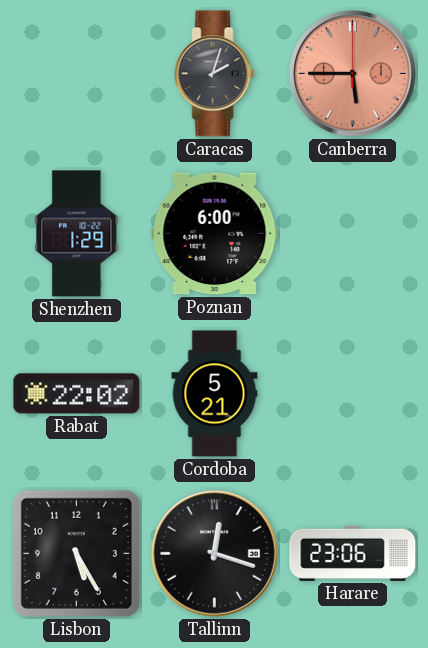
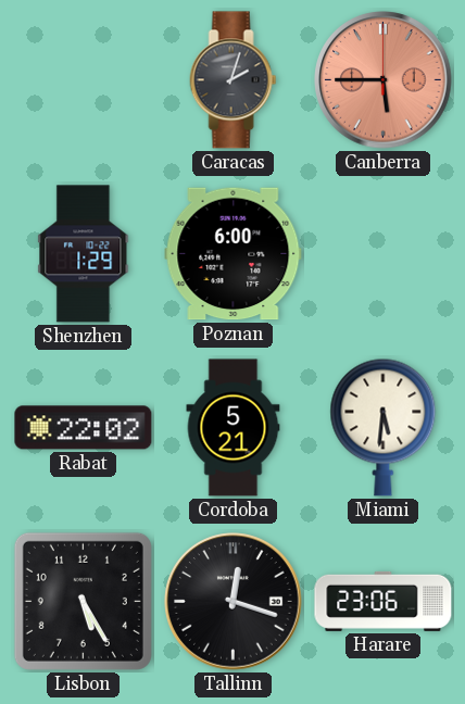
Miami: none -> 5:31
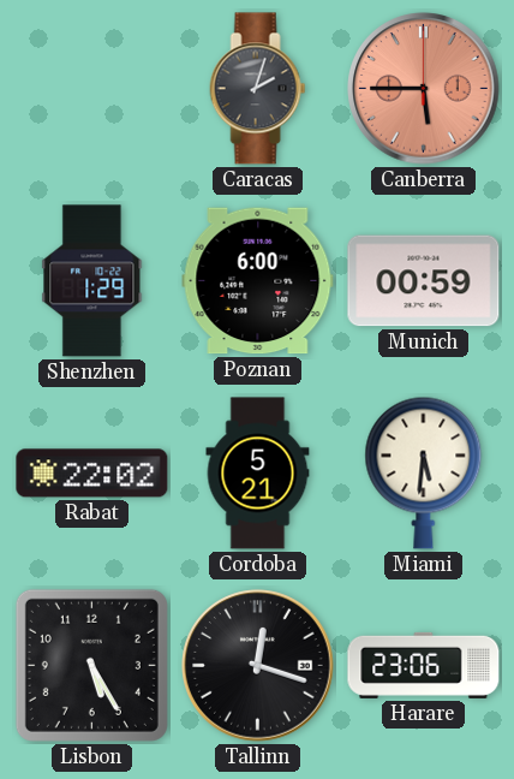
Munich: none -> 00:59
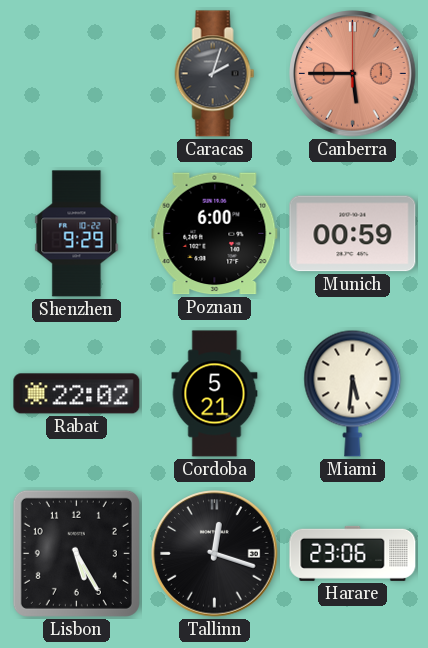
Shenzhen: 1:29 -> 9:29
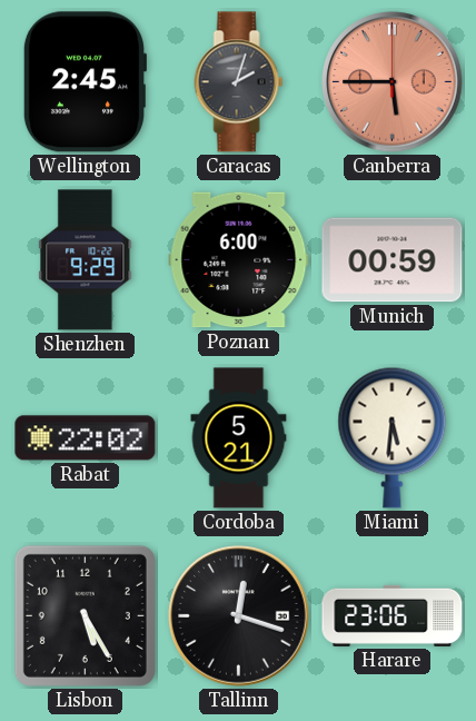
Wellington: none -> 2:45
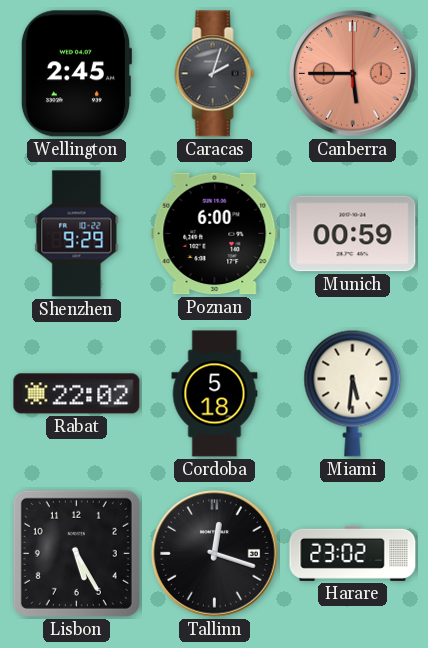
Cordoba: 5:21 -> 5:18
Harare: 23:06 -> 23:02
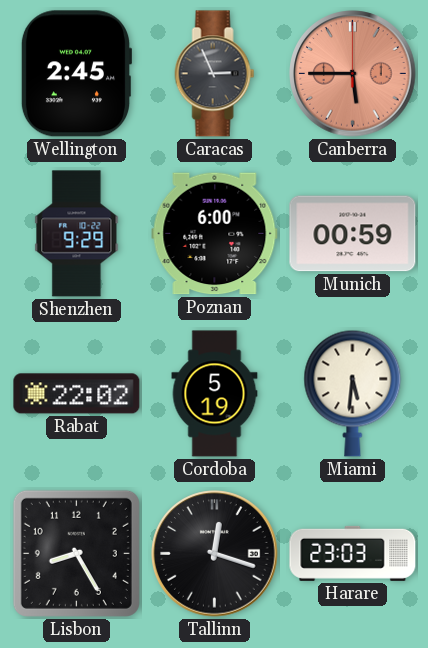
Caracas: 2:03 -> 2:56
Cordoba: 5:18 -> 5:19
Lisbon: 5:25 -> 8:25
Harare: 23:02 -> 23:03
